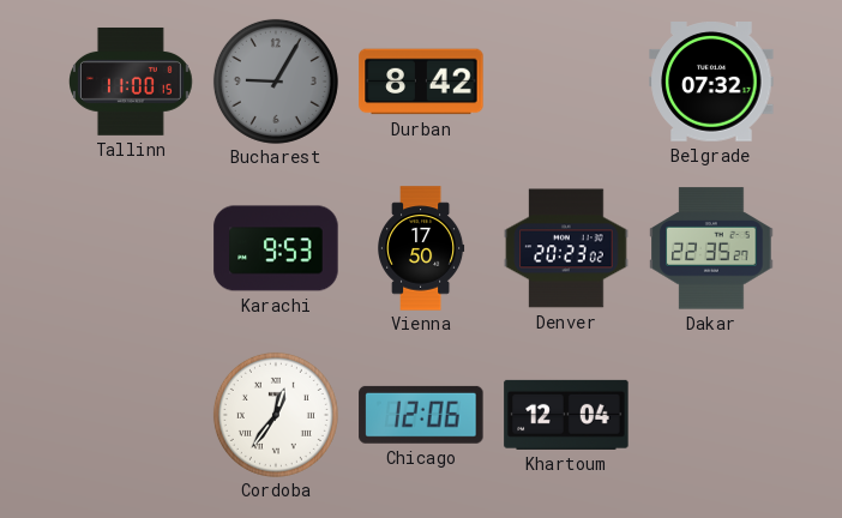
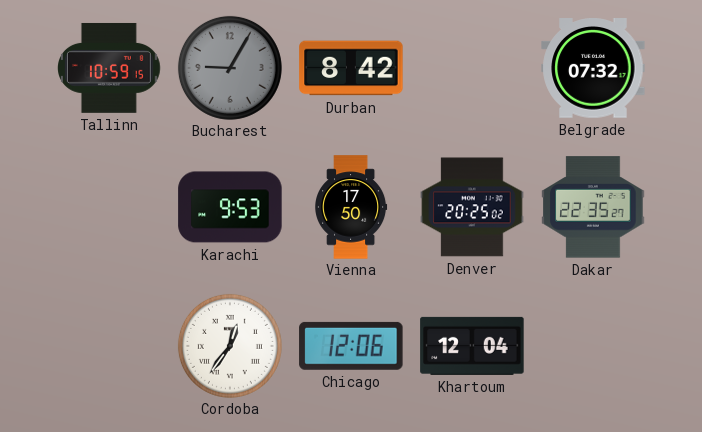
Tallinn: 11:00 -> 10:59
Denver: 20:23 -> 20:25
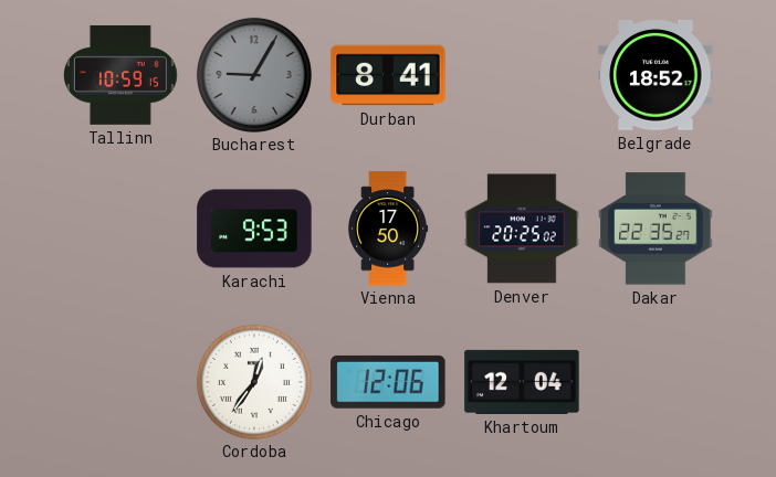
Durban: 8:42 -> 8:41
Belgrade: 07:32 -> 18:52
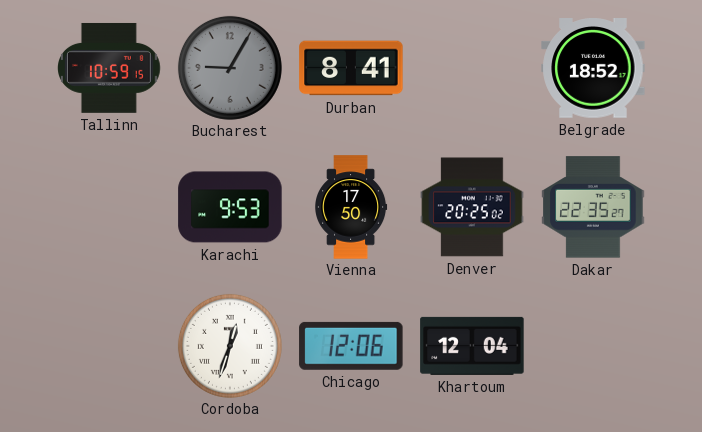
Cordoba: 12:36 -> 12:33
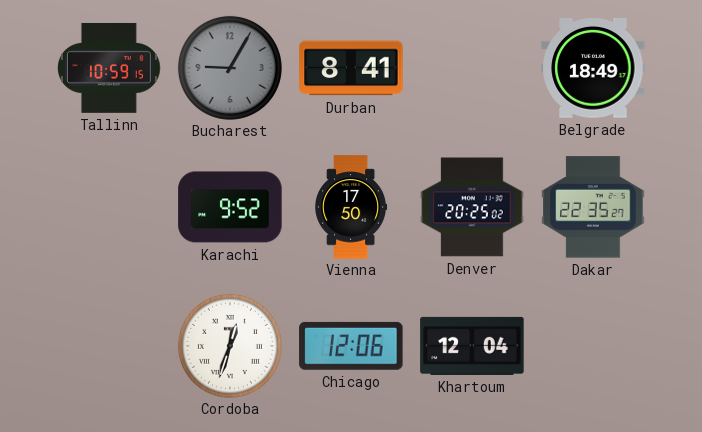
Belgrade: 18:52 -> 18:49
Karachi: 9:53 -> 9:52
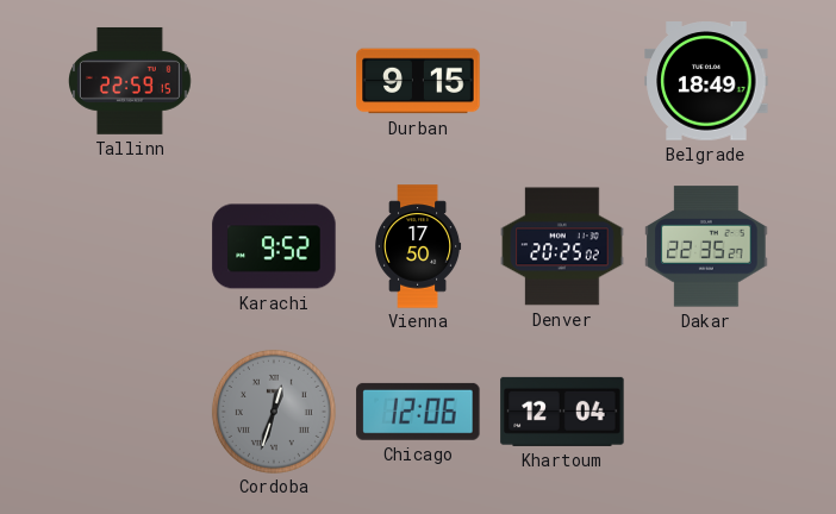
Tallinn: 10:59 -> 22:59
Bucharest: 9:05 -> none
Durban: 8:41 -> 9:15
Cordoba dial: white -> grey
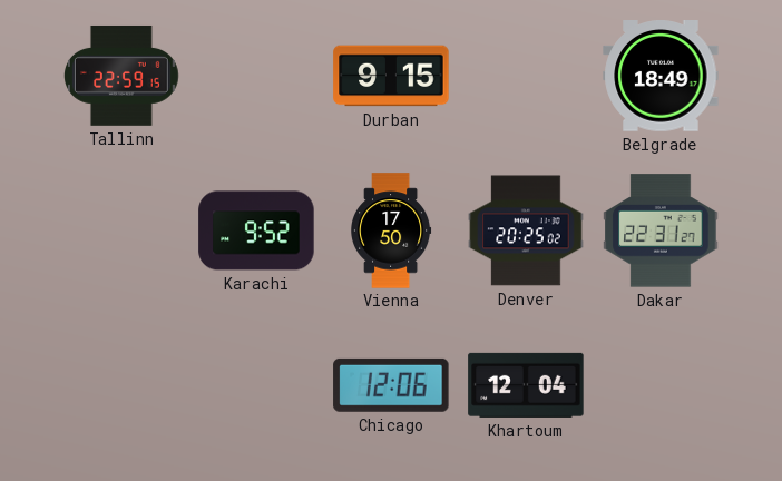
Dakar: 22:35 -> 22:31
Cordoba: 12:33 -> none
